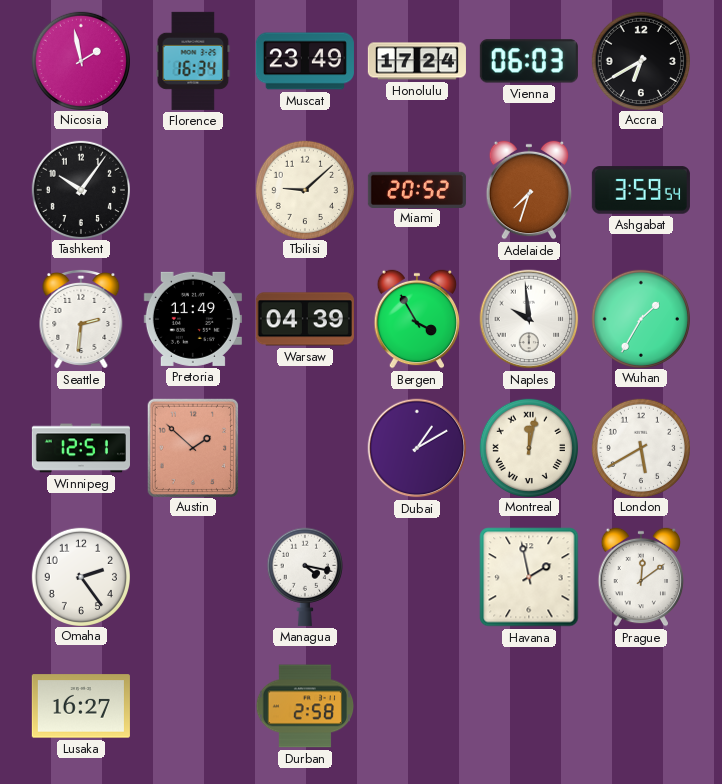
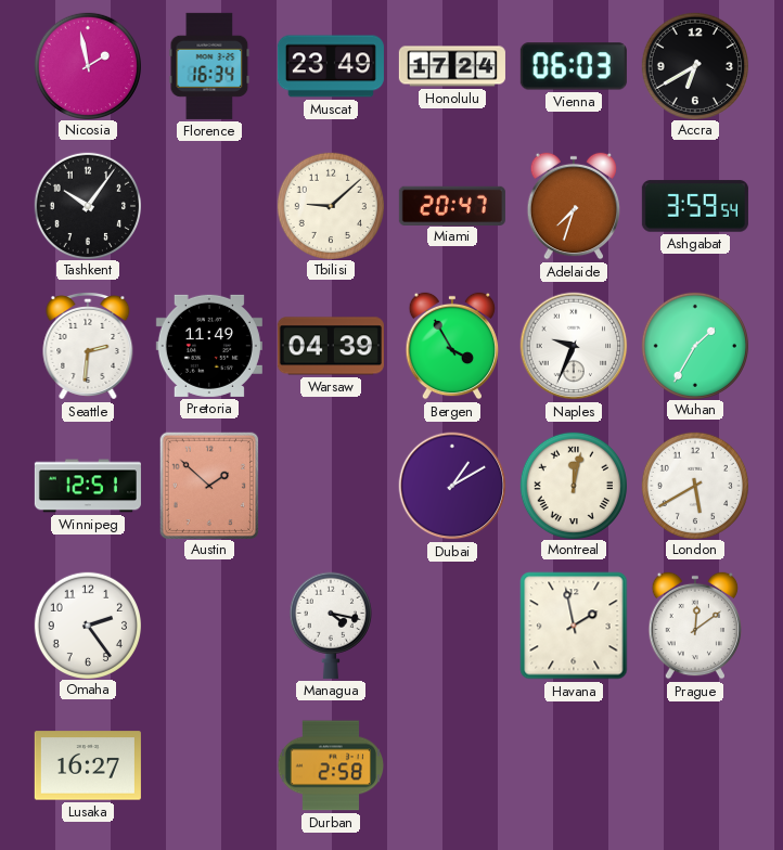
Miami: 20:52 -> 20:47
Naples: 9:59 -> 9:34
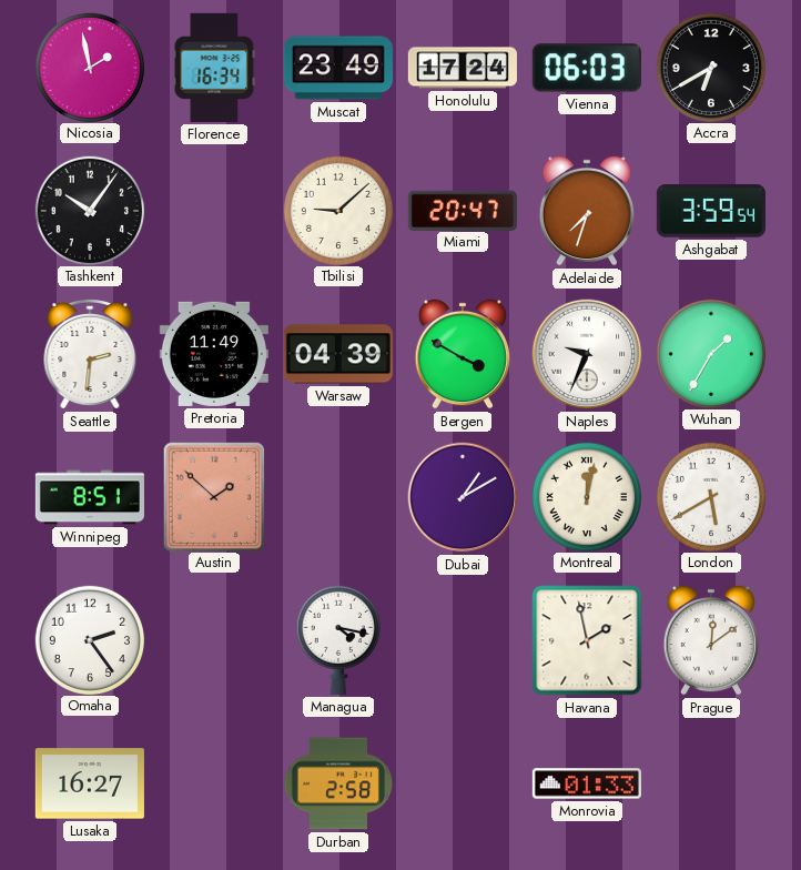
Bergen: 3:55 -> 3:50
Winnipeg: 12:51 -> 8:51
Monrovia: none -> 01:33
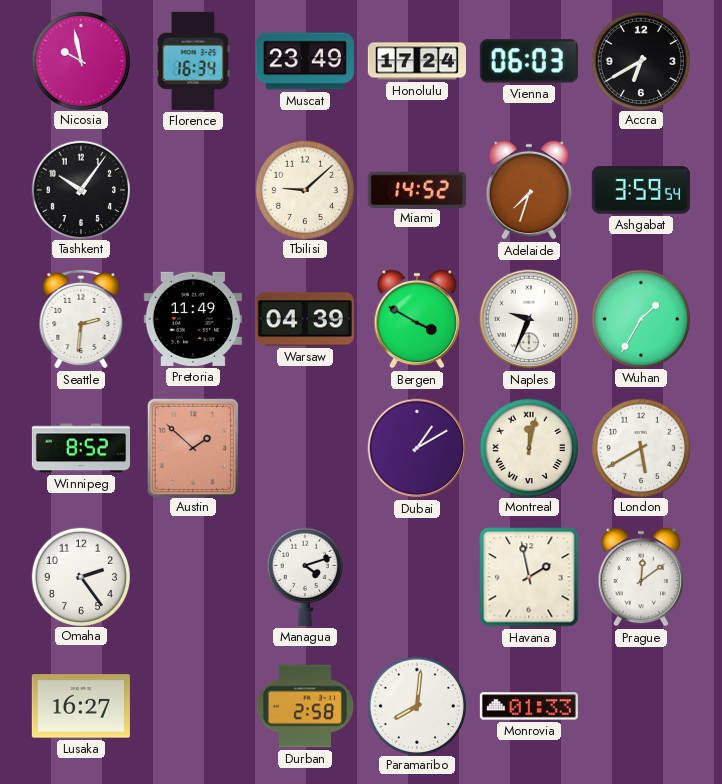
Nicosia: 1:58 -> 9:58
Miami: 20:47 -> 14:52
Winnipeg: 8:51 -> 8:52
Managua: 4:17 -> 4:12
Paramaribo: none -> 8:01
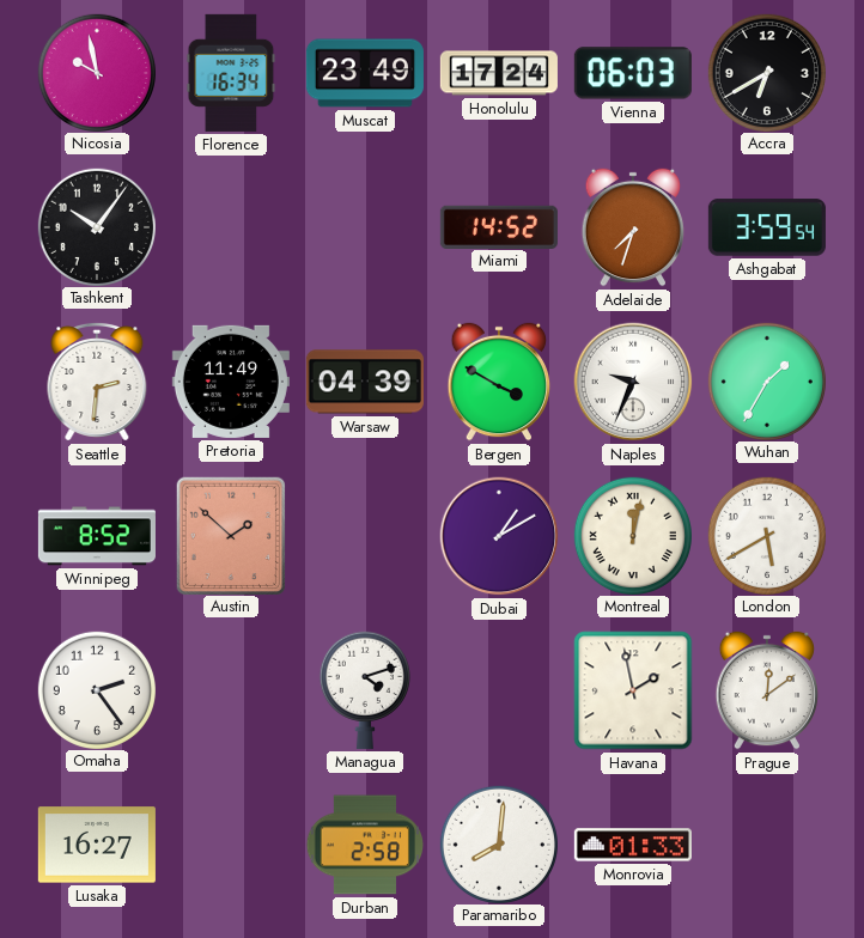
Tbilisi: 9:08 -> none
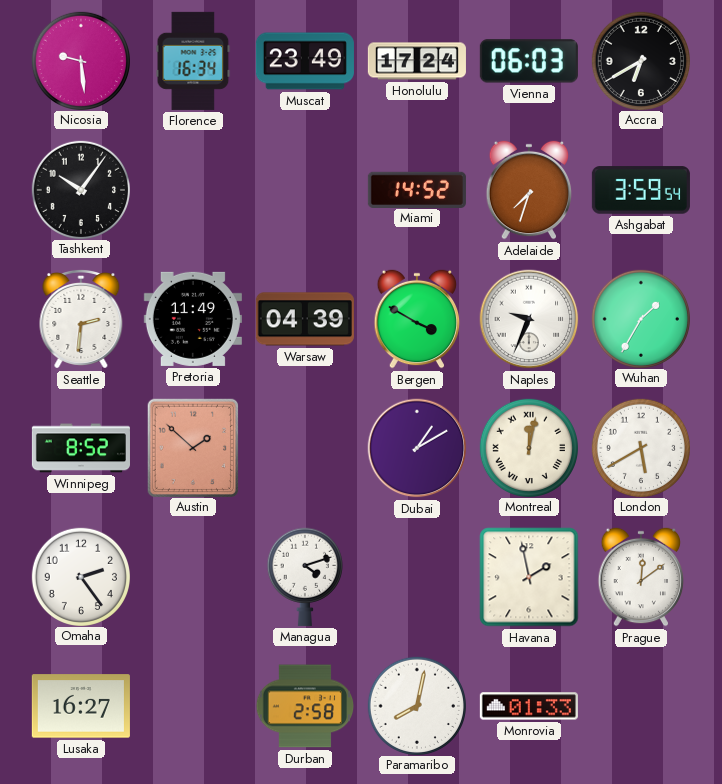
Nicosia: 9:58 -> 9:29
Paramaribo: 8:01 -> 8:02
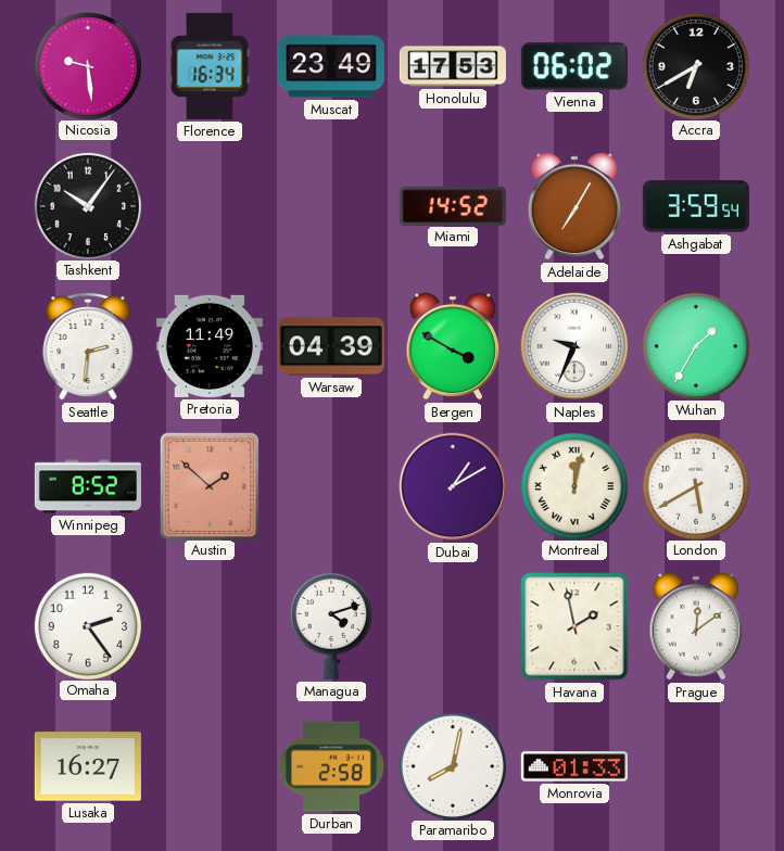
Honolulu: 17:24 -> 17:53
Vienna: 06:03 -> 06:02
Adelaide: 7:33 -> 7:05
